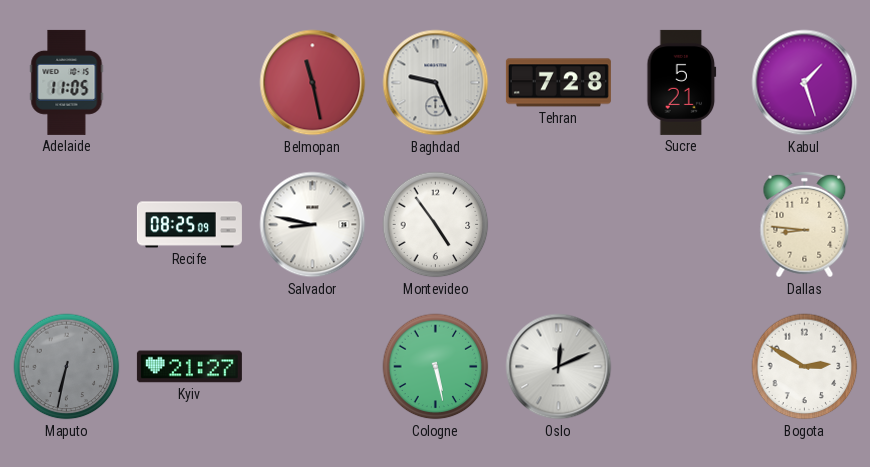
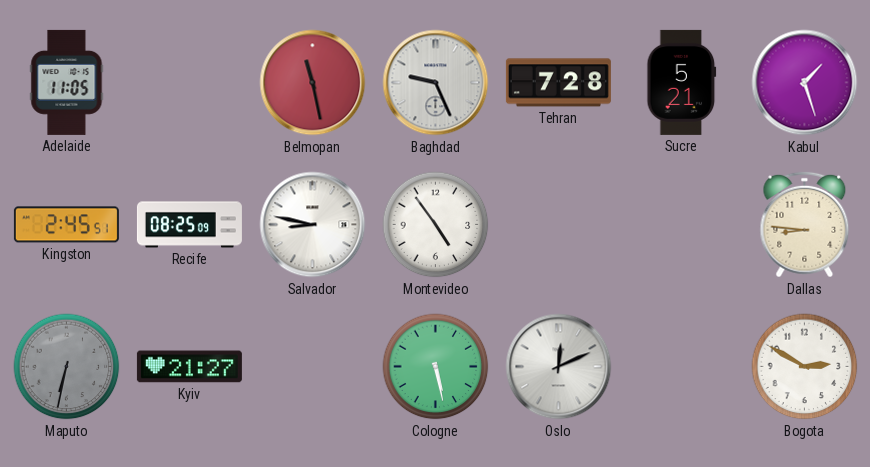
Kingston: none -> 2:45
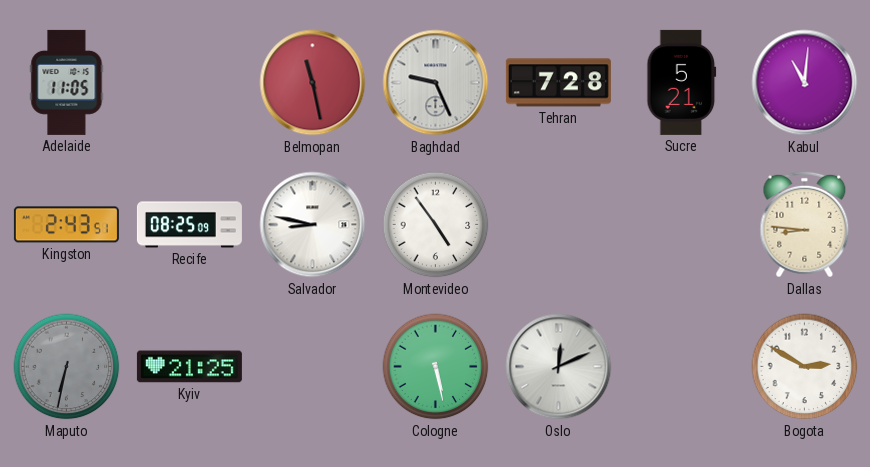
Kabul: 1:27 -> 11:01
Kingston: 2:45 -> 2:43
Kyiv: 21:27 -> 21:25
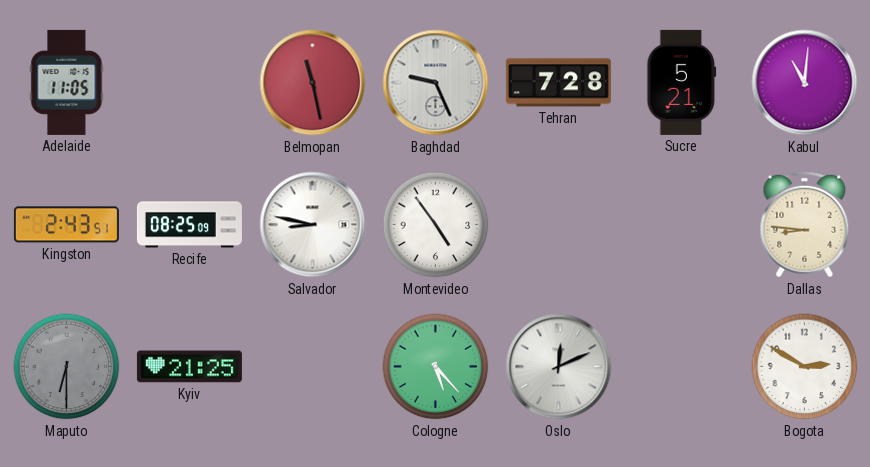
Maputo: 6:32 -> 6:30
Cologne: 5:28 -> 5:23
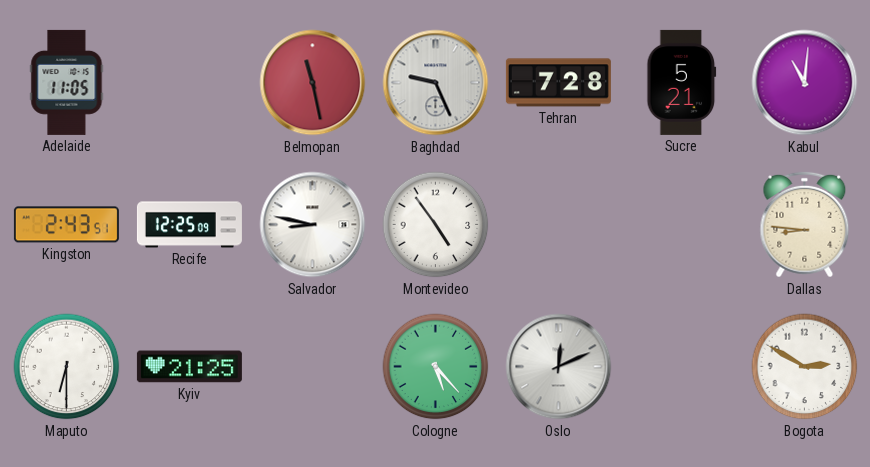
Recife: 08:25 -> 12:25
Maputo dial: grey -> white
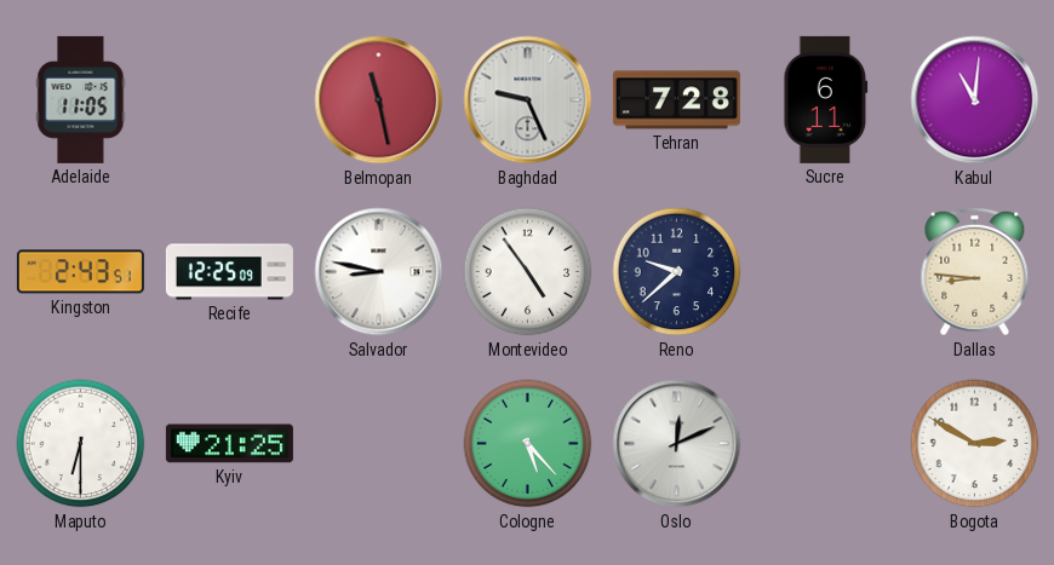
Sucre: 5:21 -> 6:11
Reno: none -> 9:38
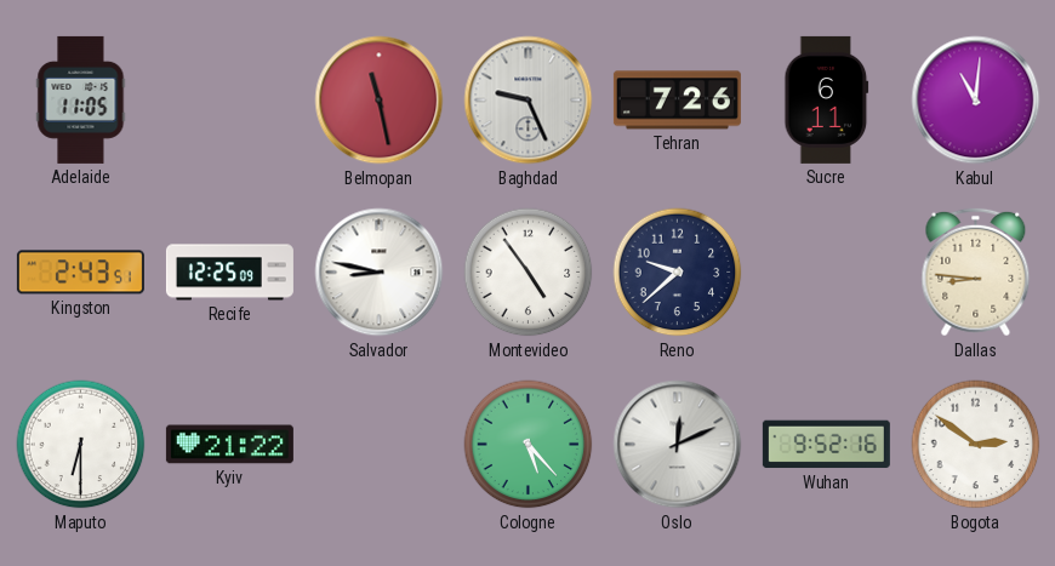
Tehran: 7:28 -> 7:26
Kyiv: 21:25 -> 21:22
Wuhan: none -> 9:52
Bogota: 2:50 -> 2:51
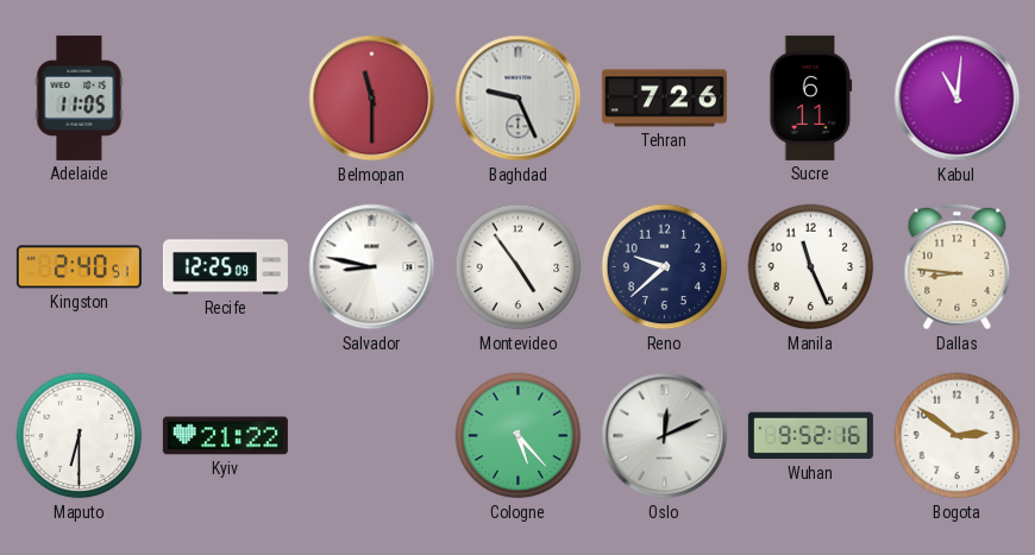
Belmopan: 11:28 -> 11:30
Kingston: 2:43 -> 2:40
Manila: none -> 11:26
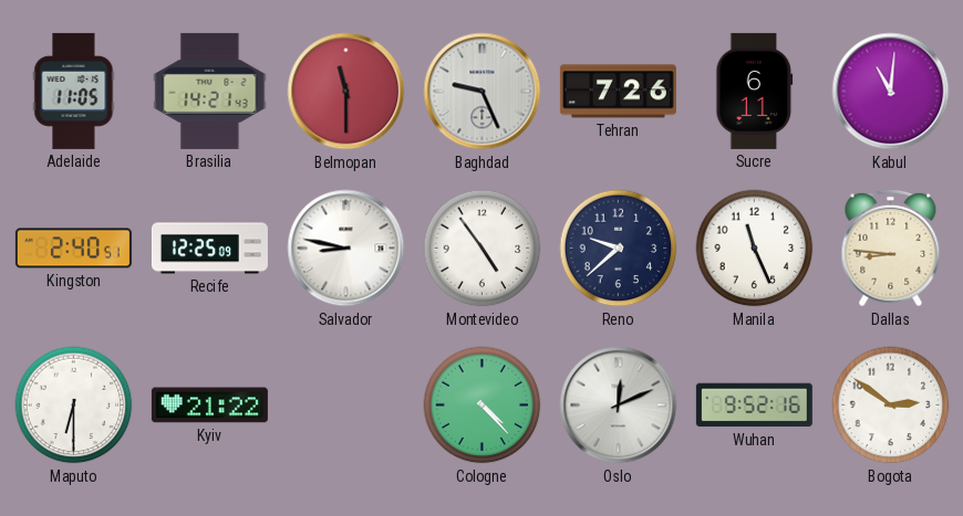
Brasilia: none -> 14:21
Cologne: 5:23 -> 4:23
